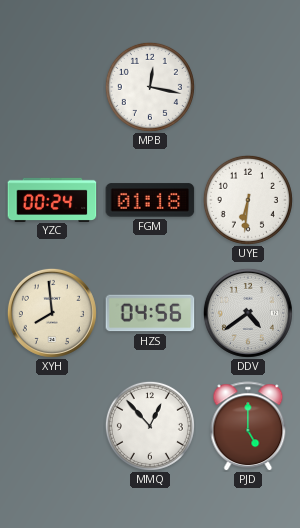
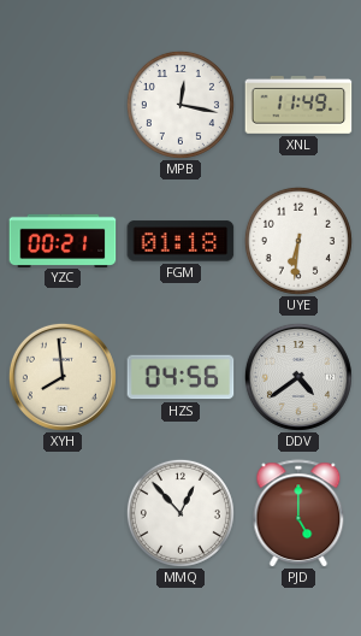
XNL: none -> 11:49
YZC: 00:24 -> 00:21
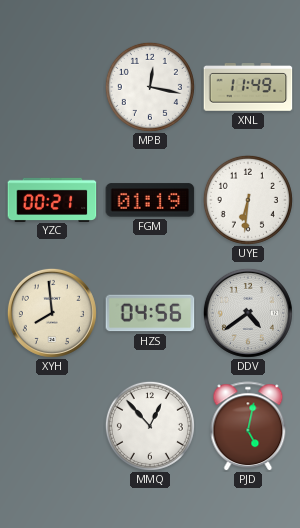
FGM: 01:18 -> 01:19
PJD: 5:00 -> 5:02
